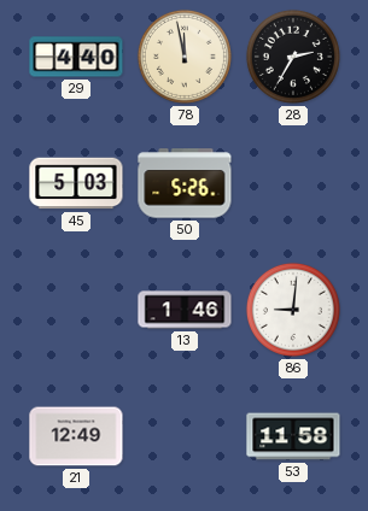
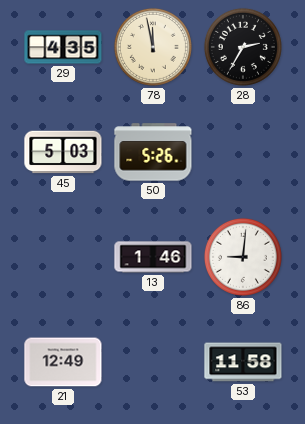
29: 4:40 -> 4:35
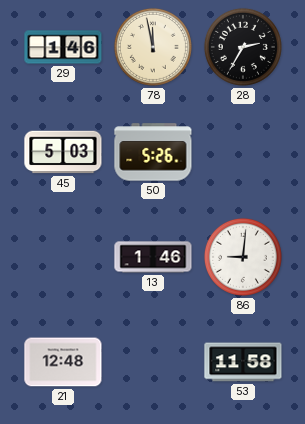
29: 4:35 -> 1:46
21: 12:49 -> 12:48
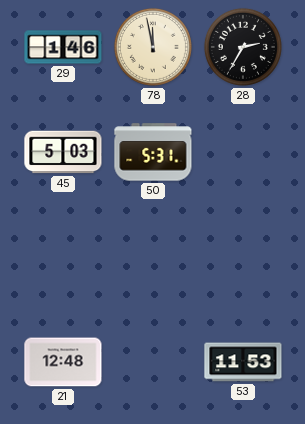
50: 5:26 -> 5:31
13: 1:46 -> none
86: 9:01 -> none
53: 11:58 -> 11:53
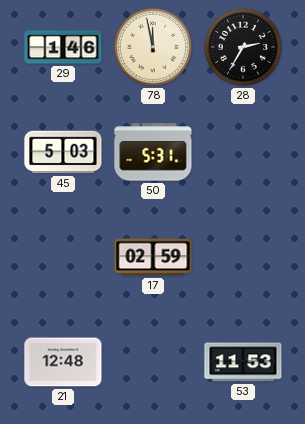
17: none -> 02:59
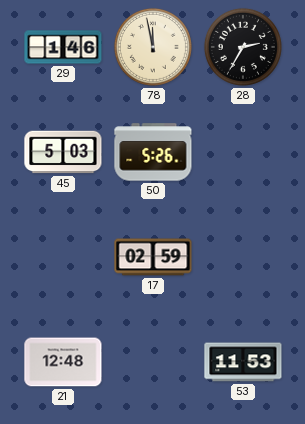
50: 5:31 -> 5:26
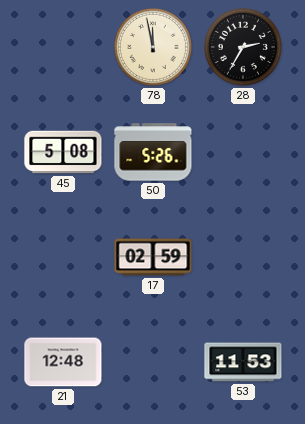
29: 1:46 -> none
45: 5:03 -> 5:08
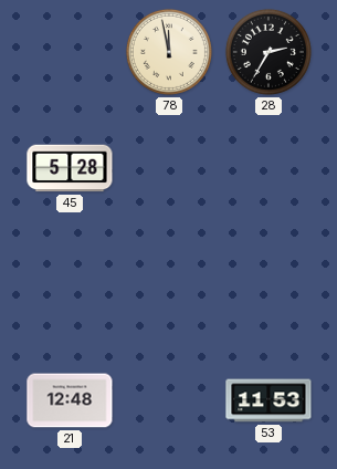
45: 5:08 -> 5:28
50: 5:26 -> none
17: 02:59 -> none
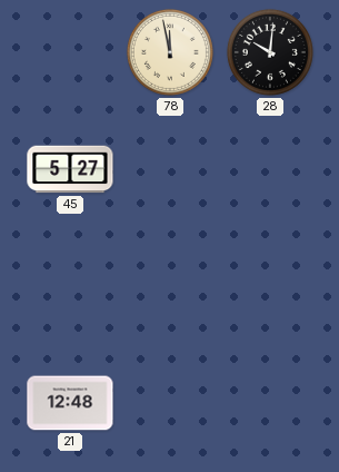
28: 2:35 -> 10:01
45: 5:28 -> 5:27
53: 11:53 -> none
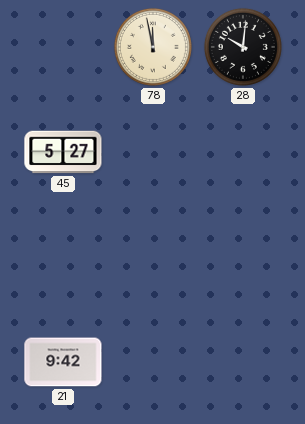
21: 12:48 -> 9:42
